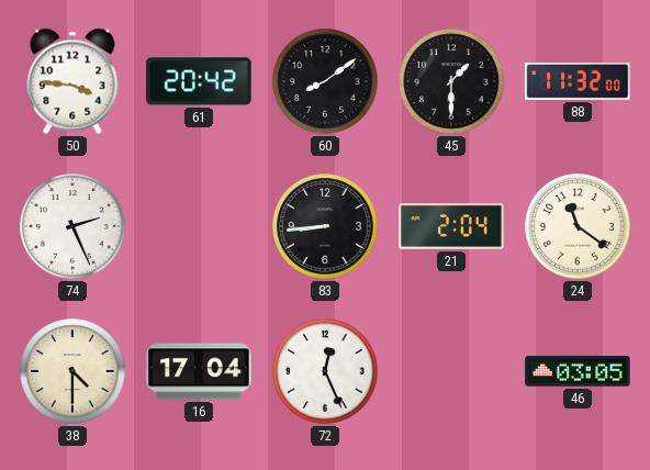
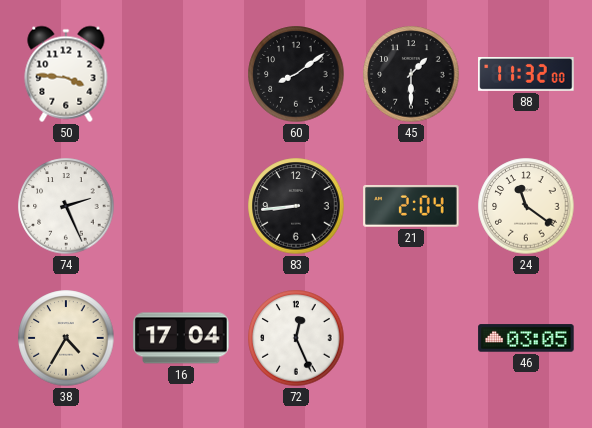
61: 20:42 -> none
38: 4:30 -> 4:35
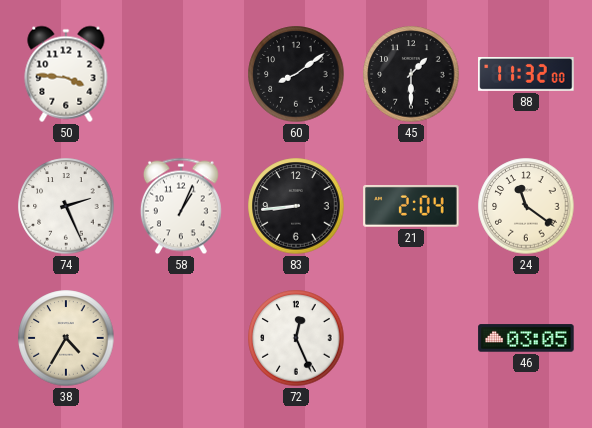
58: none -> 1:04
16: 17:04 -> none
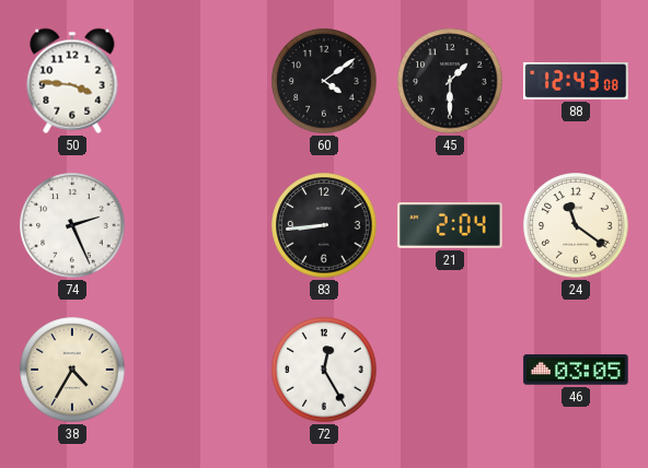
60: 8:09 -> 4:09
88: 11:32 -> 12:43
58: 1:04 -> none
72: 12:26 -> 12:25
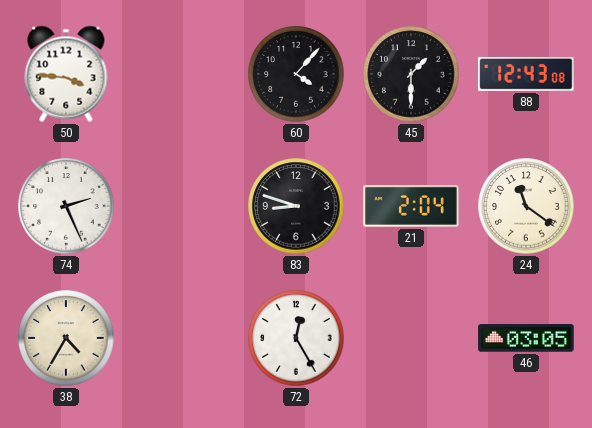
60: 4:09 -> 4:07
83: 8:44 -> 8:48
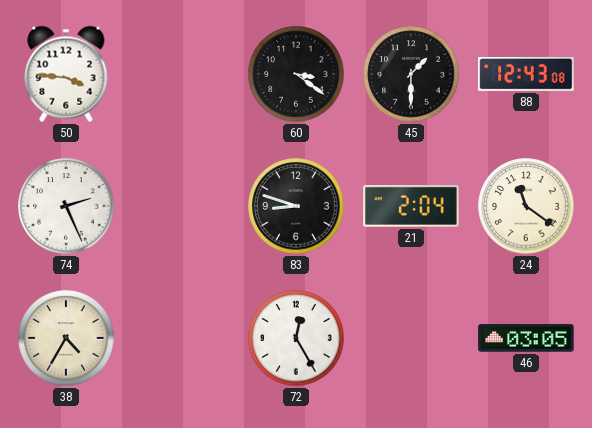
60: 4:07 -> 3:21
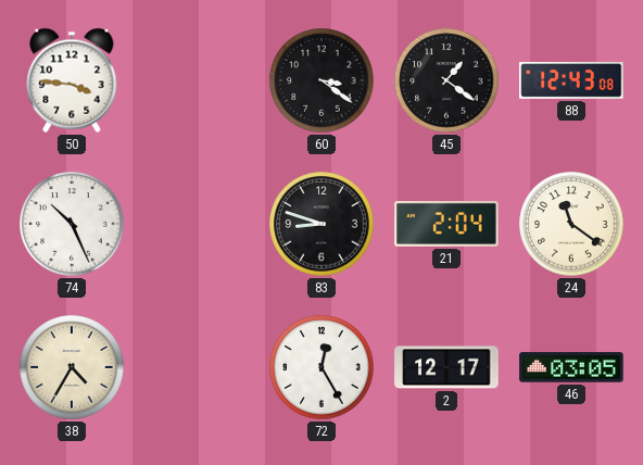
45: 1:30 -> 1:21
74: 2:26 -> 10:26
2: none -> 12:17
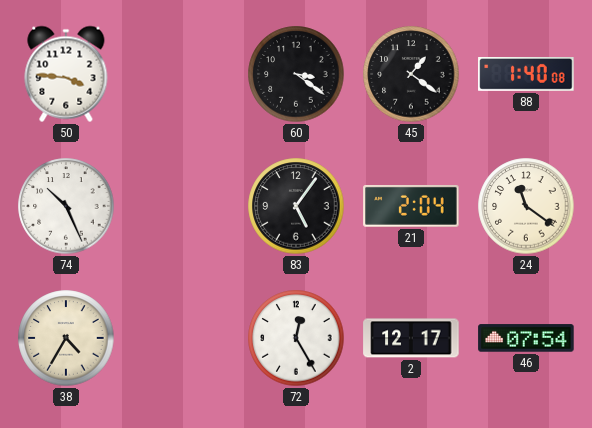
88: 12:43 -> 1:40
83: 8:48 -> 5:06
46: 03:05 -> 07:54
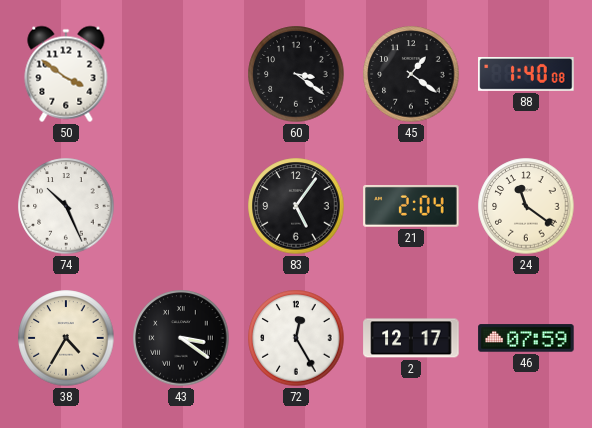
50: 3:46 -> 3:51
43: none -> 3:21
46: 07:54 -> 07:59
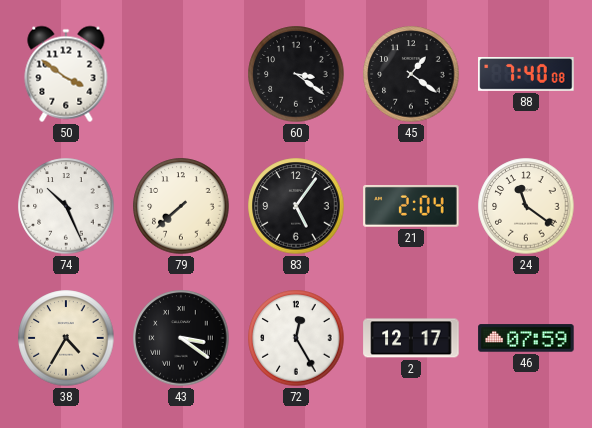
88: 1:40 -> 7:40
79: none -> 7:38
